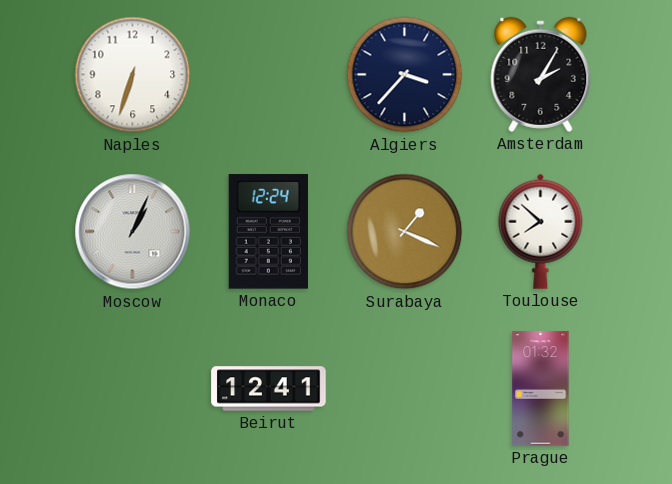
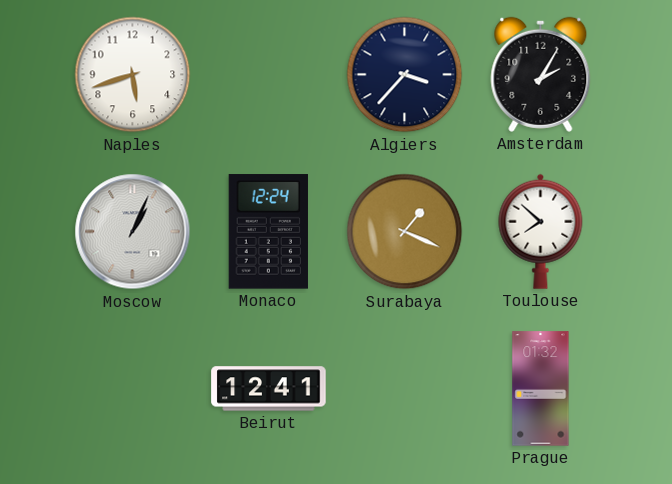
Naples: 6:33 -> 5:42
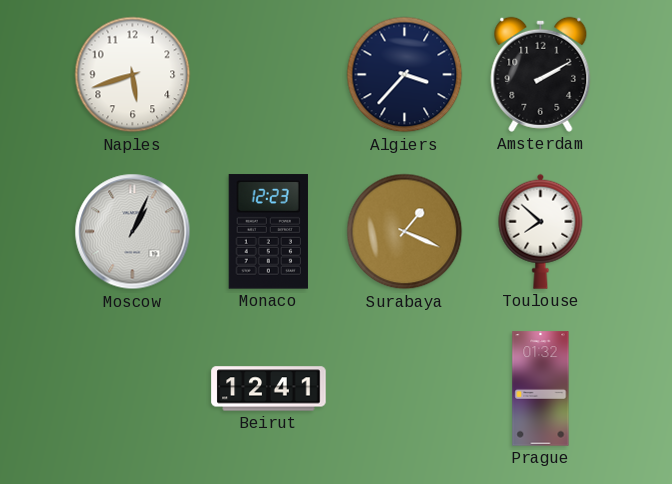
Amsterdam: 2:05 -> 2:10
Monaco: 12:24 -> 12:23
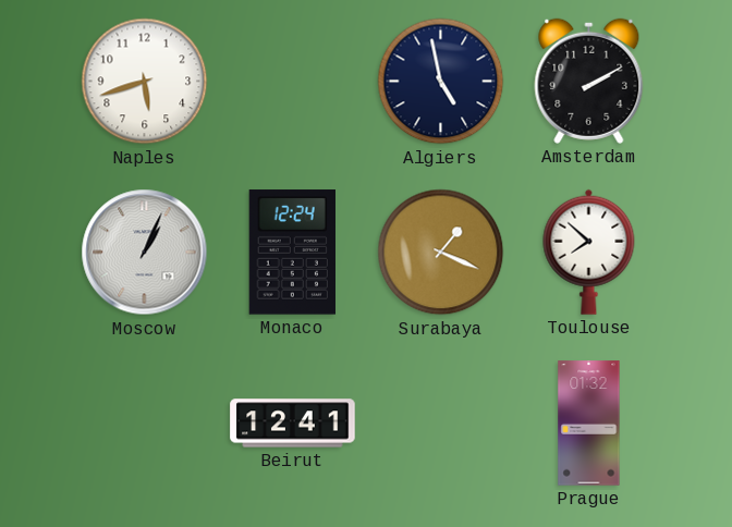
Algiers: 3:37 -> 4:58
Monaco: 12:23 -> 12:24
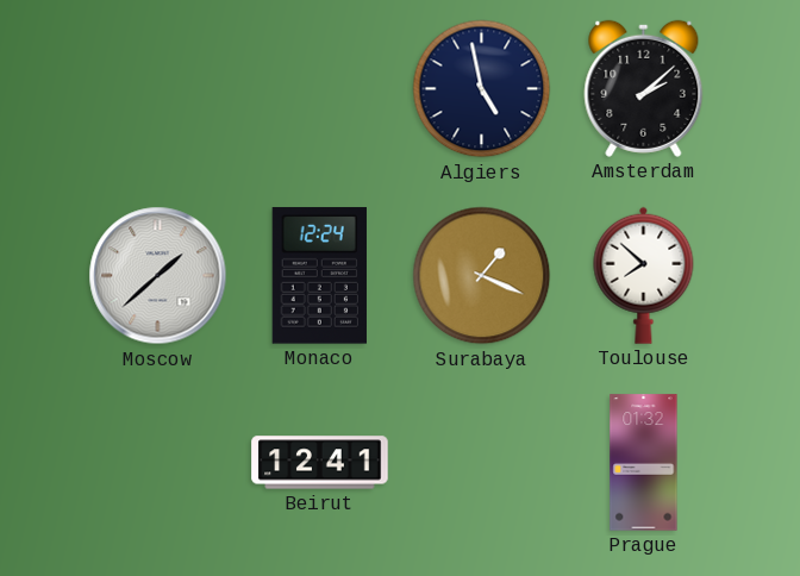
Naples: 5:42 -> none
Amsterdam: 2:10 -> 2:08
Moscow: 1:04 -> 1:38
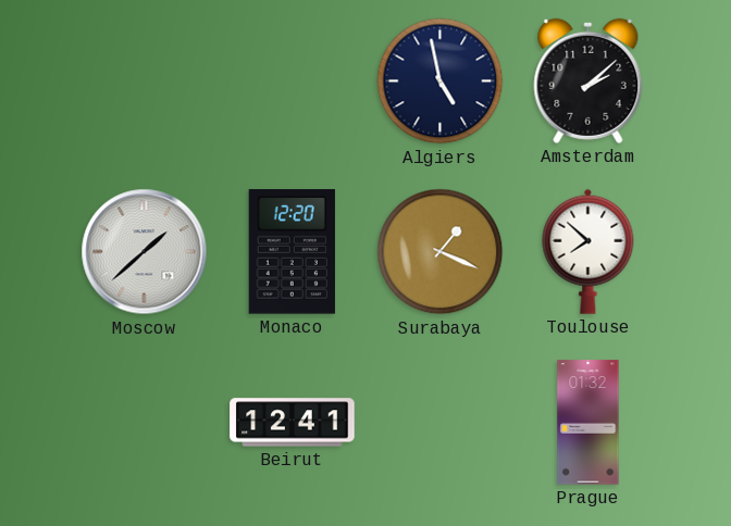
Monaco: 12:24 -> 12:20
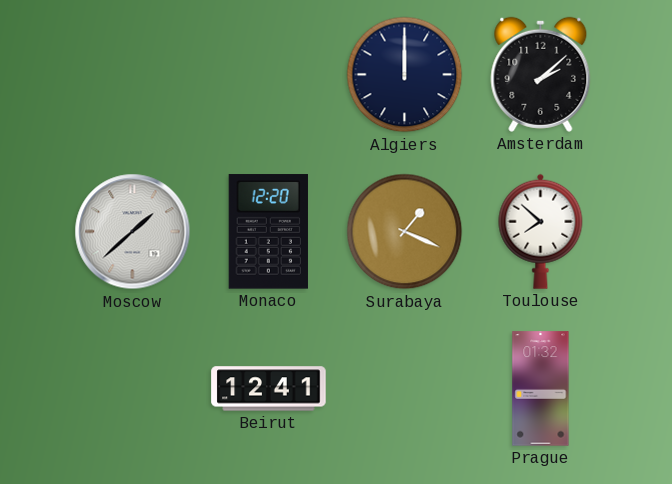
Algiers: 4:58 -> 12:00
